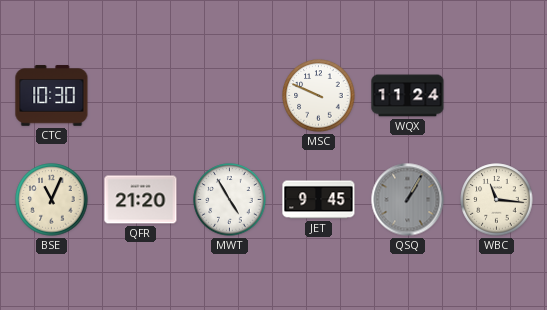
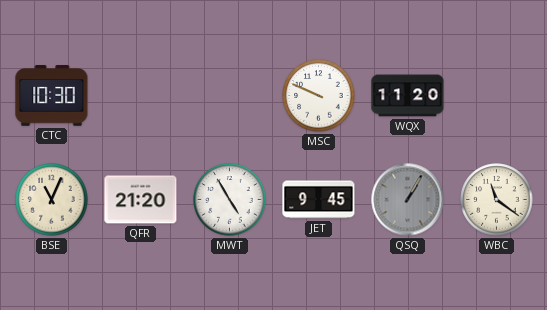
WQX: 11:24 -> 11:20
WBC: 11:16 -> 11:21
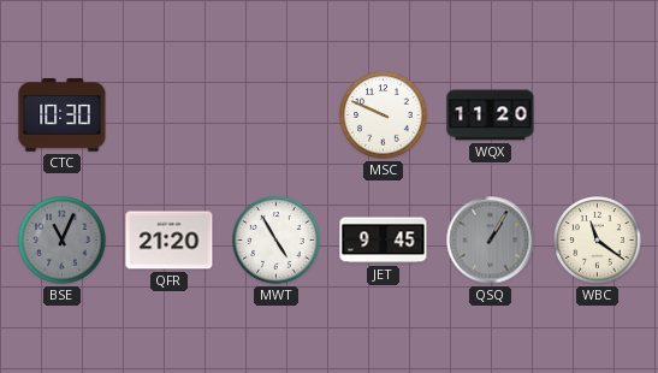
BSE dial: cream -> grey
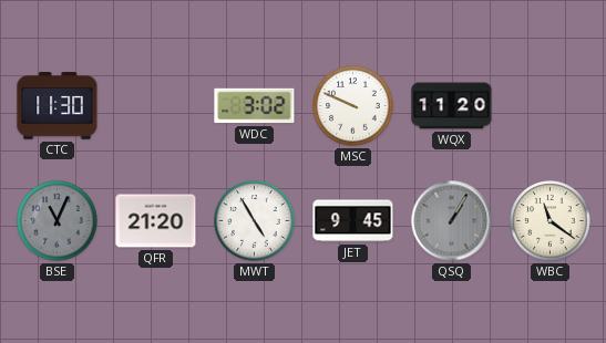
CTC: 10:30 -> 11:30
WDC: none -> 3:02
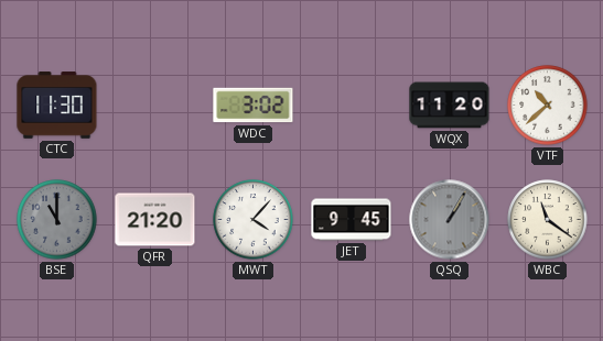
MSC: 9:49 -> none
VTF: none -> 10:38
BSE: 11:04 -> 11:00
MWT: 4:55 -> 4:07
